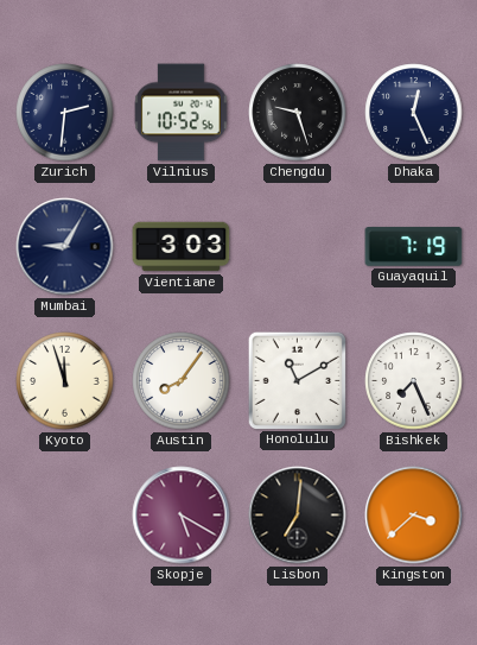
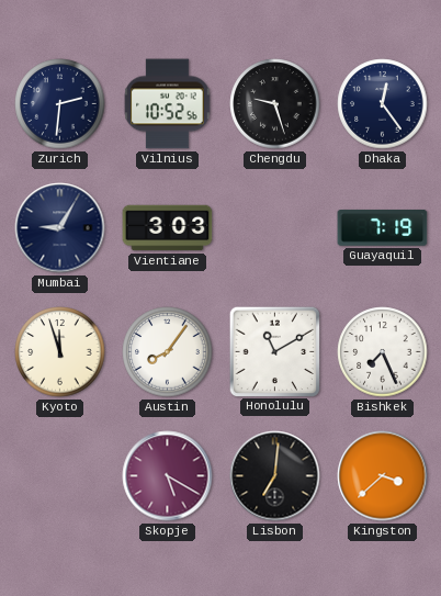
Dhaka: 12:26 -> 12:24
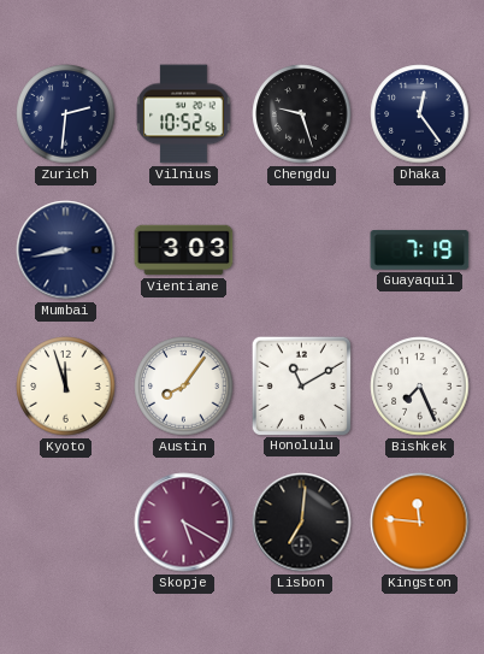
Mumbai: 9:05 -> 8:43
Kingston: 3:38 -> 11:46
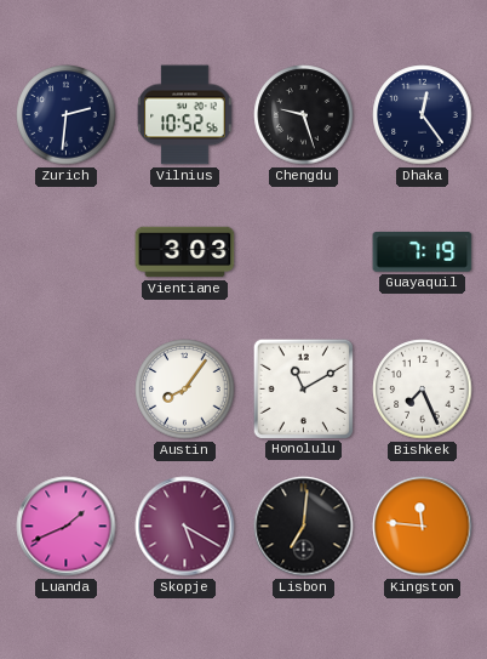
Mumbai: 8:43 -> none
Kyoto: 11:57 -> none
Luanda: none -> 1:41
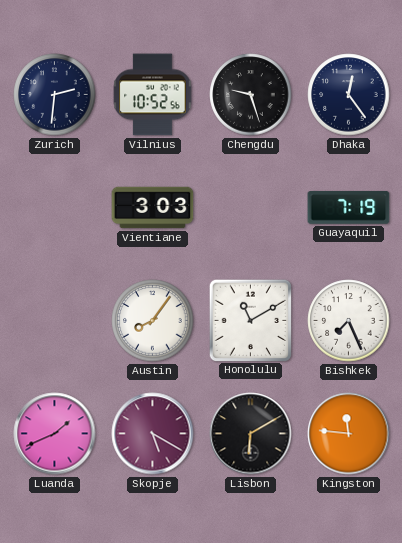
Lisbon: 7:01 -> 6:10
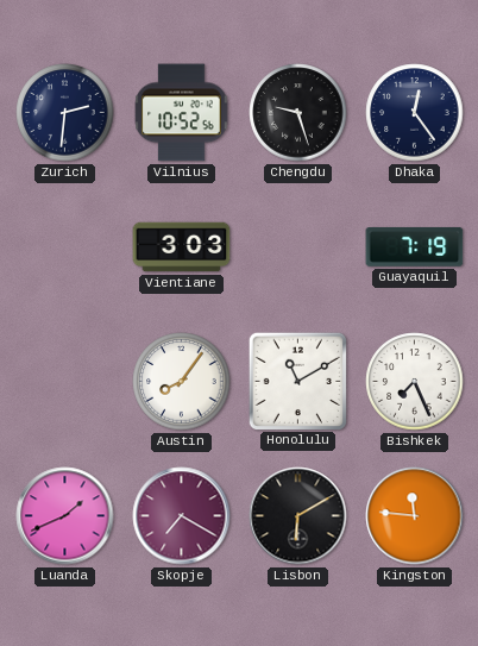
Skopje: 5:20 -> 7:20
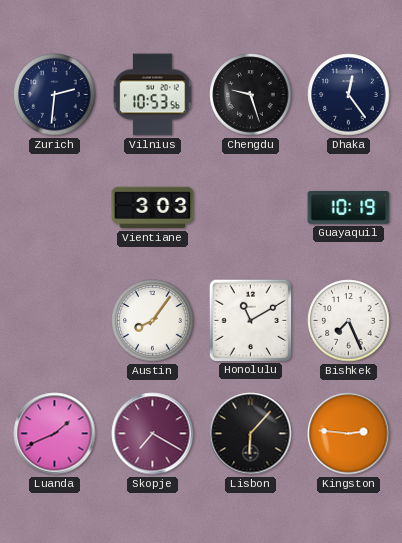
Vilnius: 10:52 -> 10:53
Guayaquil: 7:19 -> 10:19
Lisbon: 6:10 -> 6:07
Kingston: 11:46 -> 2:46
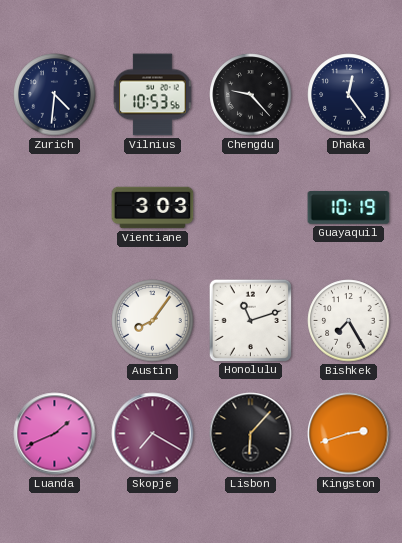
Zurich: 2:31 -> 4:31
Chengdu: 9:27 -> 9:23
Honolulu: 11:10 -> 11:12
Bishkek: 7:26 -> 7:25
Kingston: 2:46 -> 2:42
